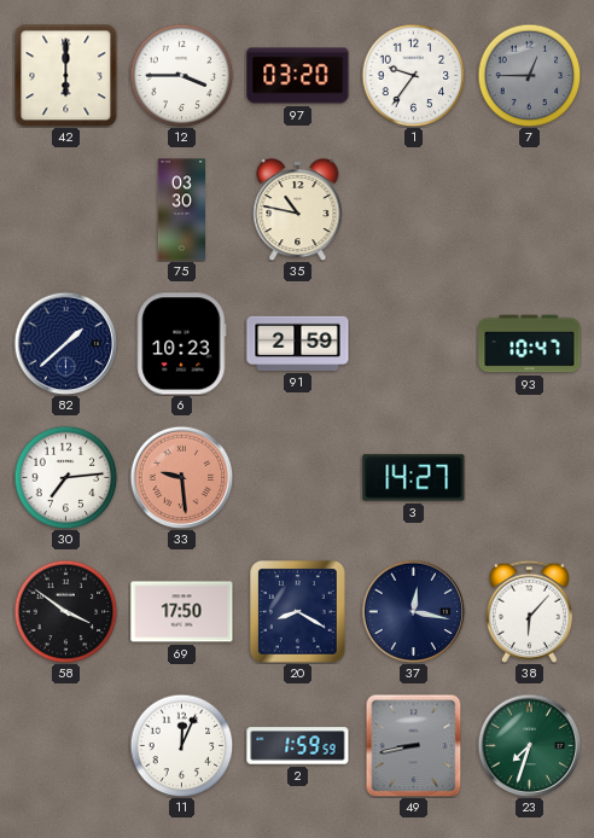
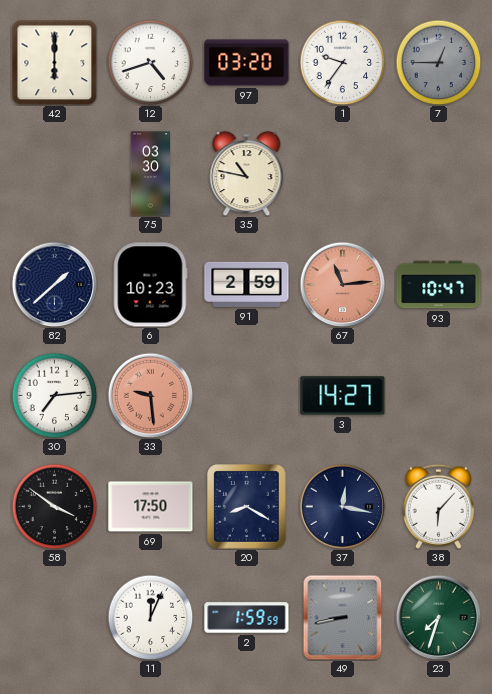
12: 3:45 -> 4:42
67: none -> 11:14
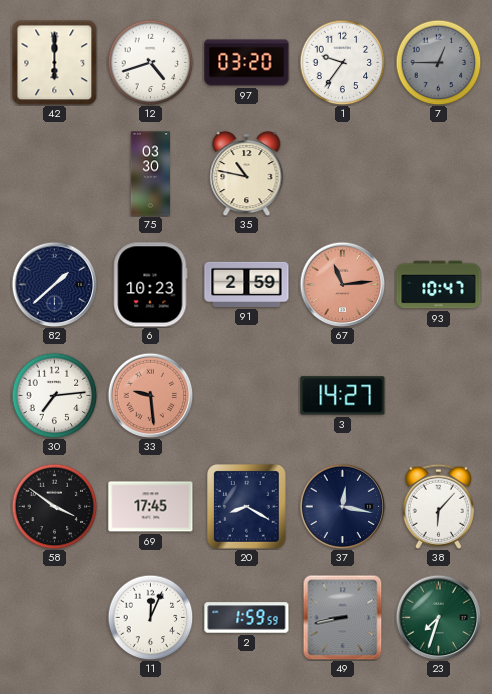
69: 17:50 -> 17:45
